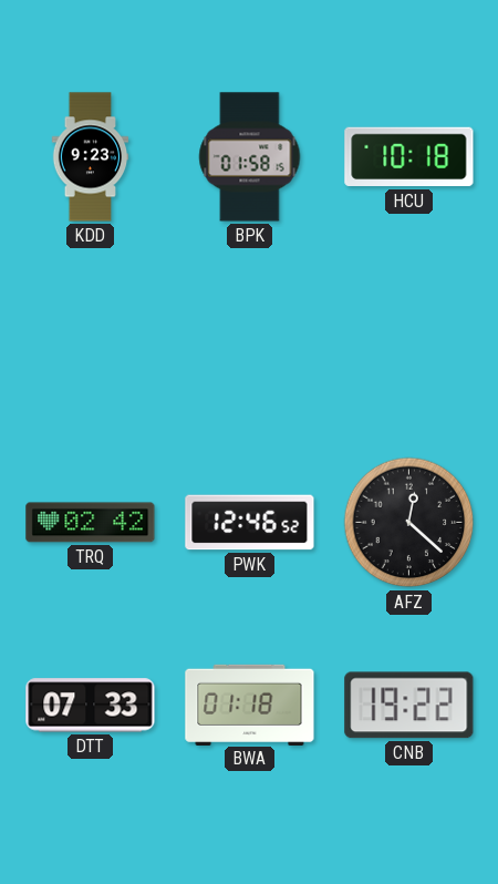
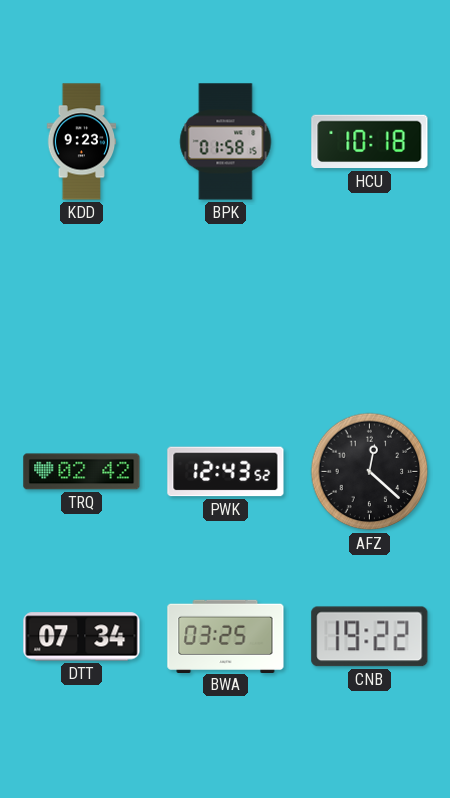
PWK: 12:46 -> 12:43
DTT: 07:33 -> 07:34
BWA: 01:18 -> 03:25
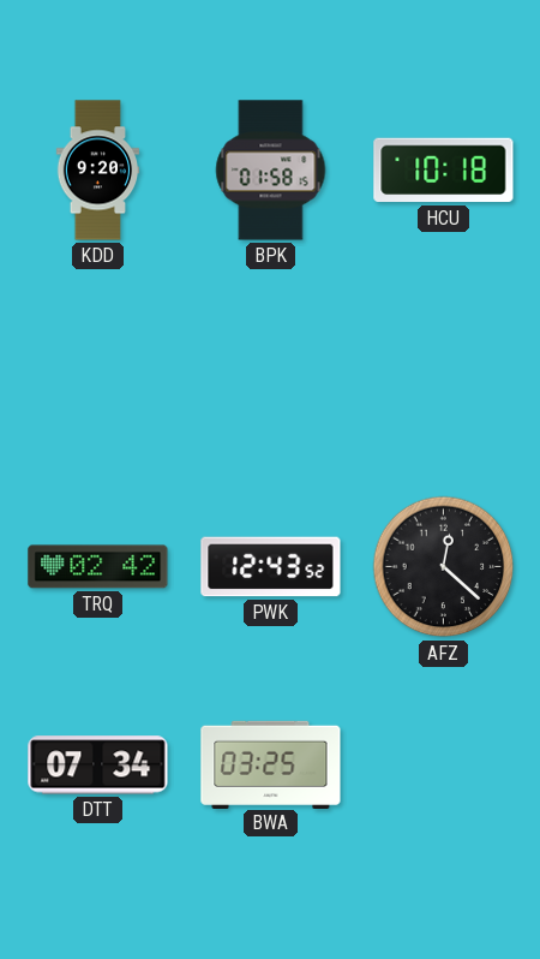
KDD: 9:23 -> 9:20
CNB: 19:22 -> none
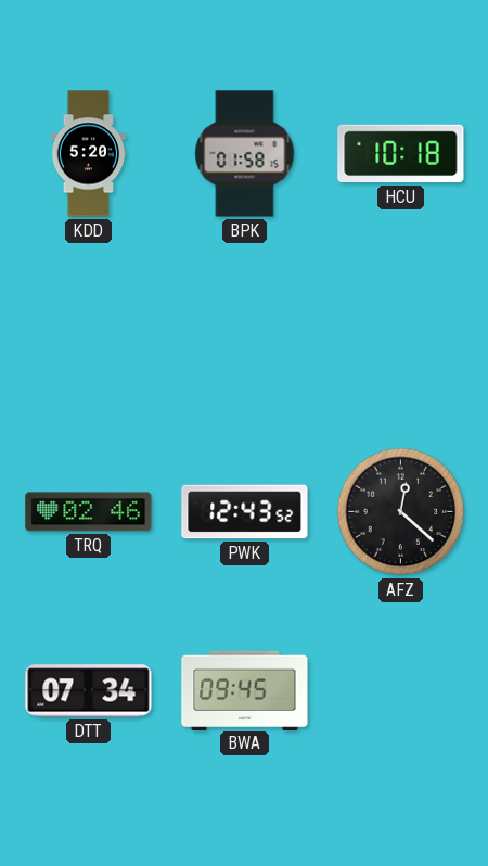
KDD: 9:20 -> 5:20
TRQ: 02:42 -> 02:46
BWA: 03:25 -> 09:45
